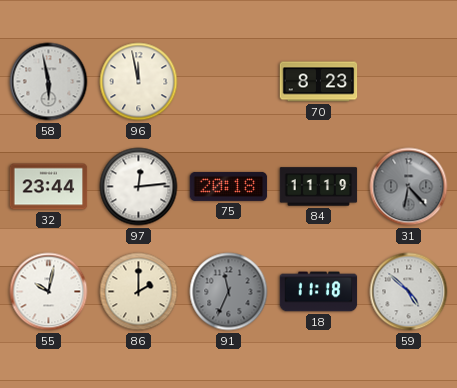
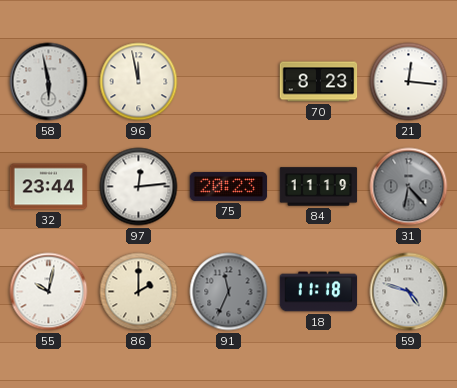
21: none -> 12:16
75: 20:18 -> 20:23
59: 4:52 -> 4:48
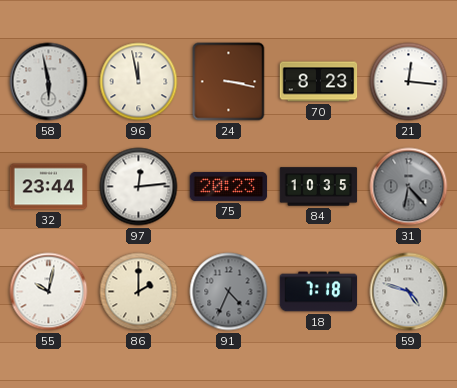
24: none -> 3:17
84: 11:19 -> 10:35
91: 11:34 -> 4:34
18: 11:18 -> 7:18
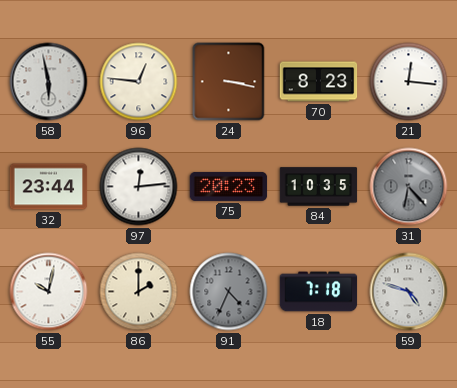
96: 11:58 -> 12:46
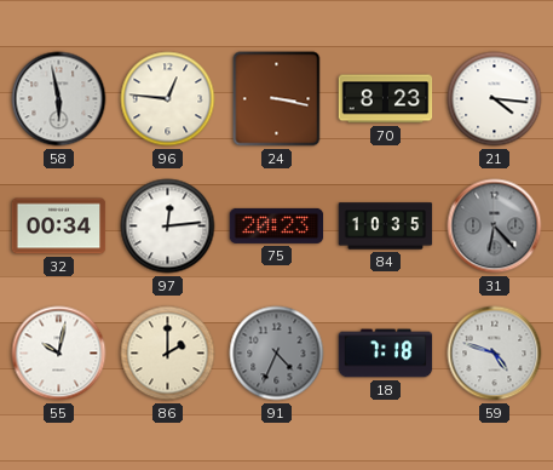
21: 12:16 -> 4:16
32: 23:44 -> 00:34
